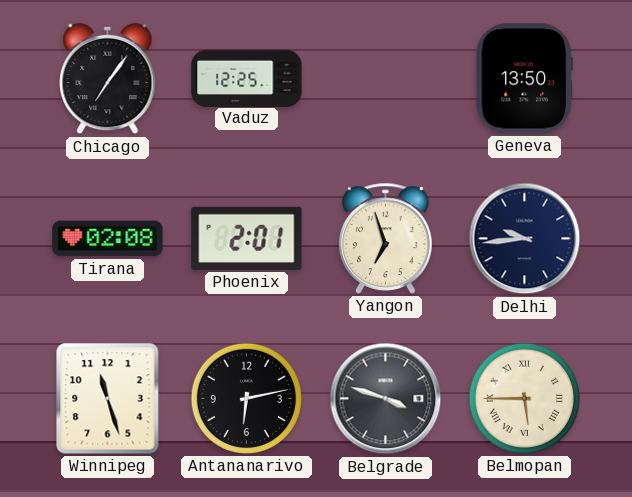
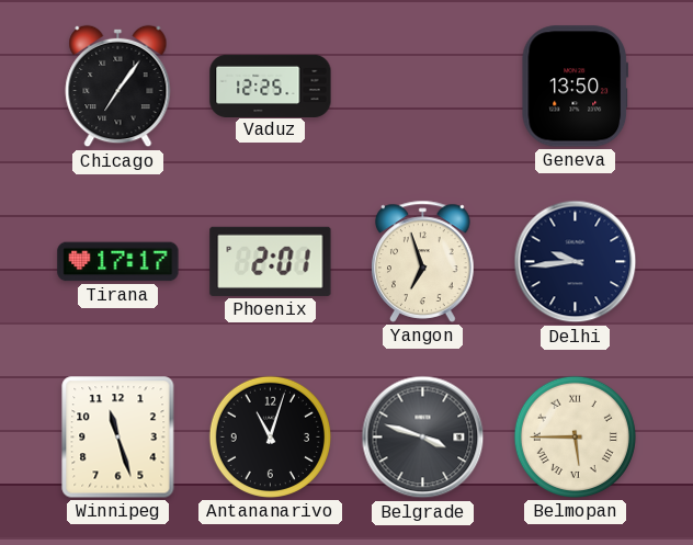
Tirana: 02:08 -> 17:17
Antananarivo: 6:13 -> 11:03
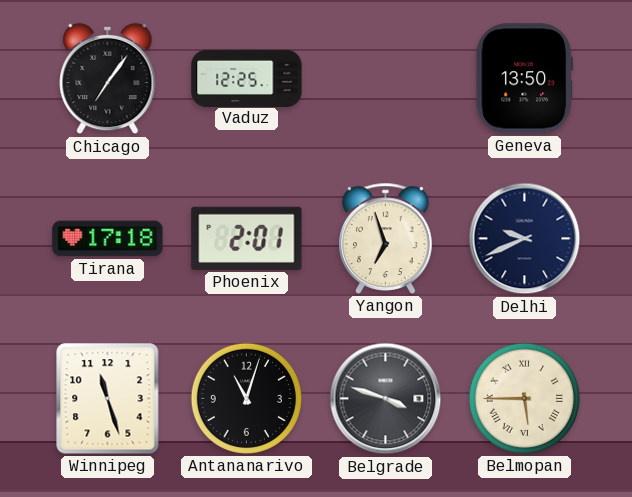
Tirana: 17:17 -> 17:18
Delhi: 9:44 -> 9:41
